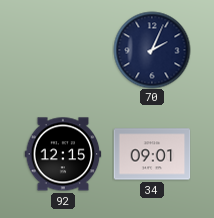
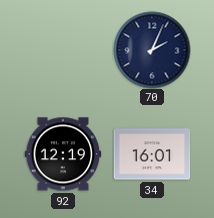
92: 12:15 -> 12:19
34: 09:01 -> 16:01
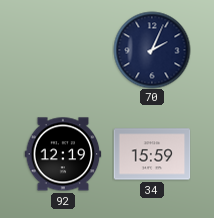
34: 16:01 -> 15:59
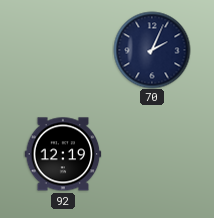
34: 15:59 -> none
